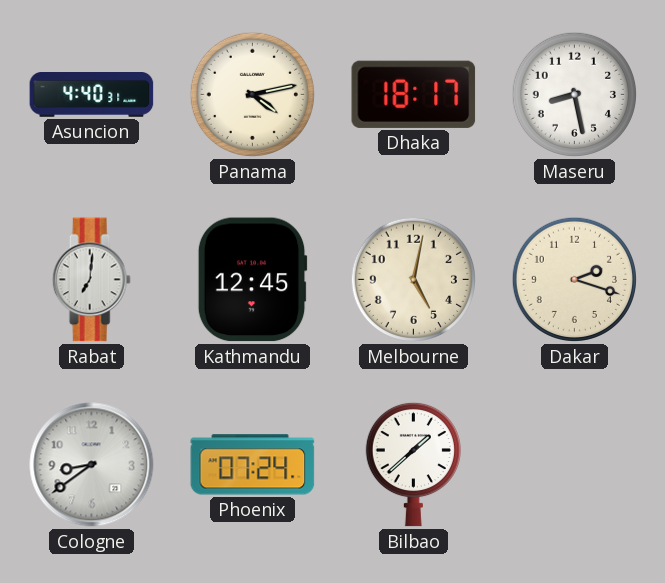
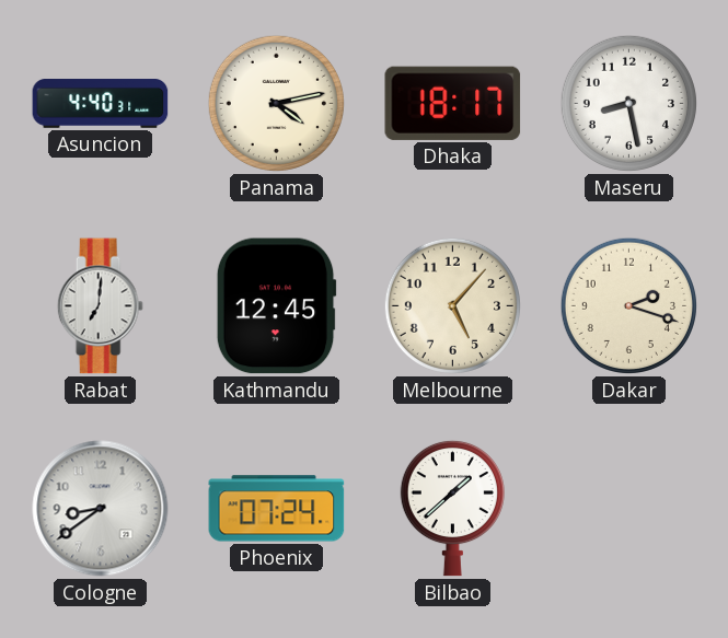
Melbourne: 5:02 -> 5:07
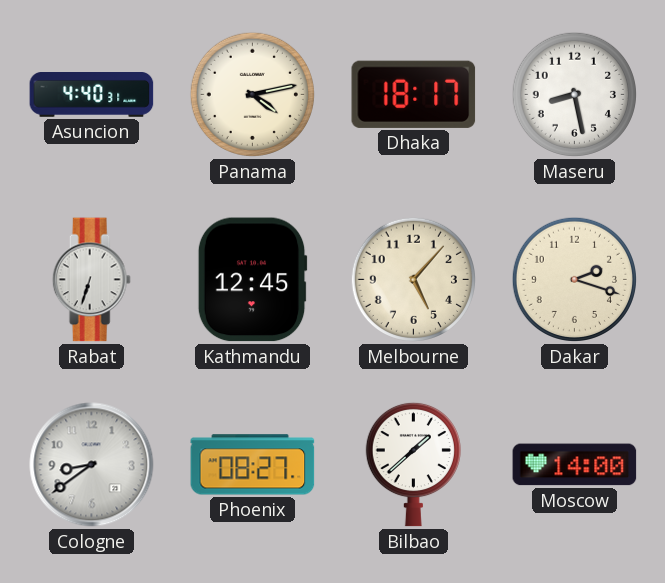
Rabat: 7:01 -> 6:33
Phoenix: 07:24 -> 08:27
Moscow: none -> 14:00
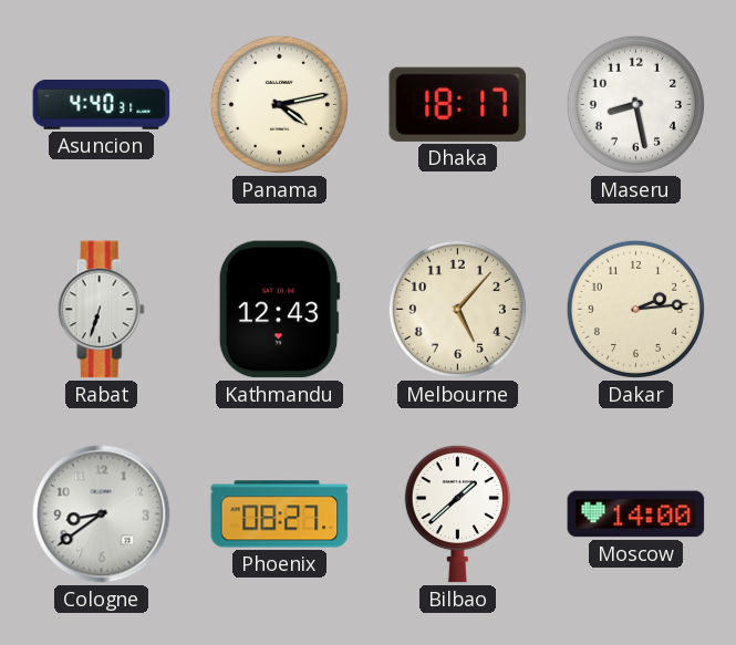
Kathmandu: 12:45 -> 12:43
Dakar: 2:18 -> 2:14
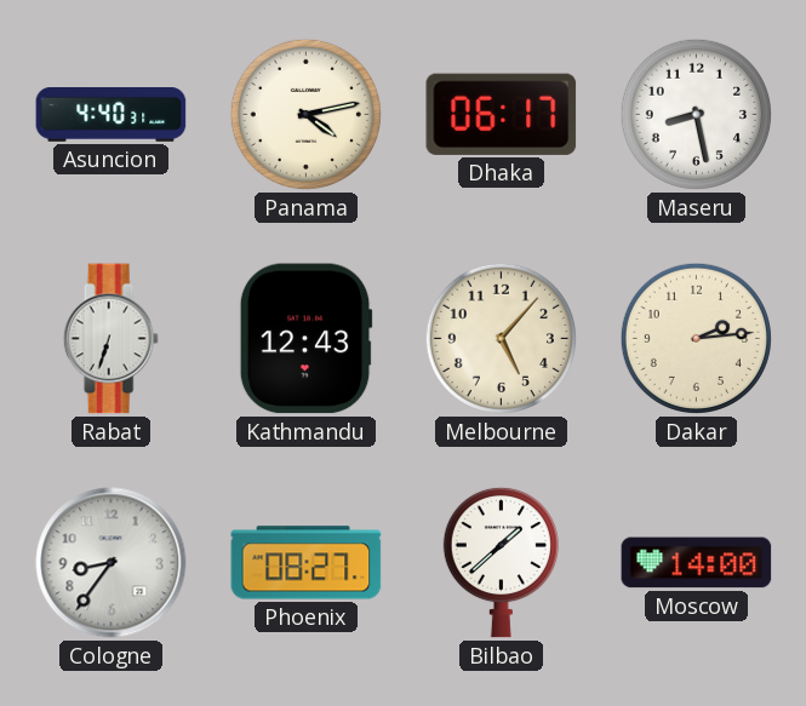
Dhaka: 18:17 -> 06:17
Cologne: 8:39 -> 8:36
